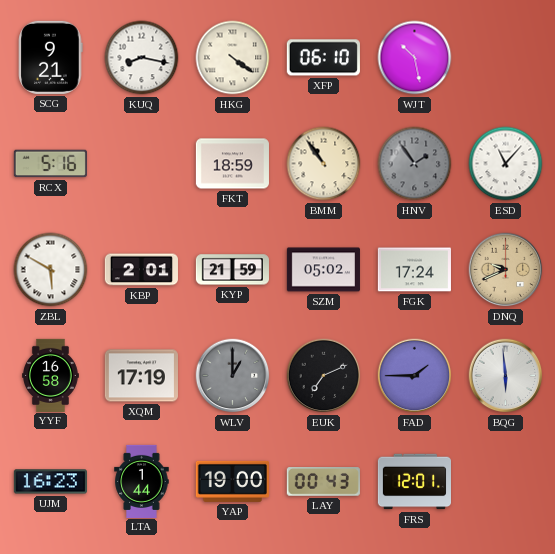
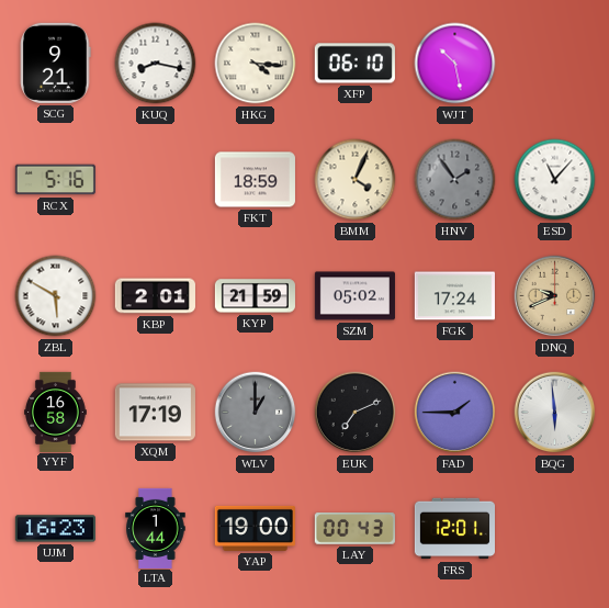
HKG: 4:21 -> 4:16
BMM: 10:54 -> 4:04
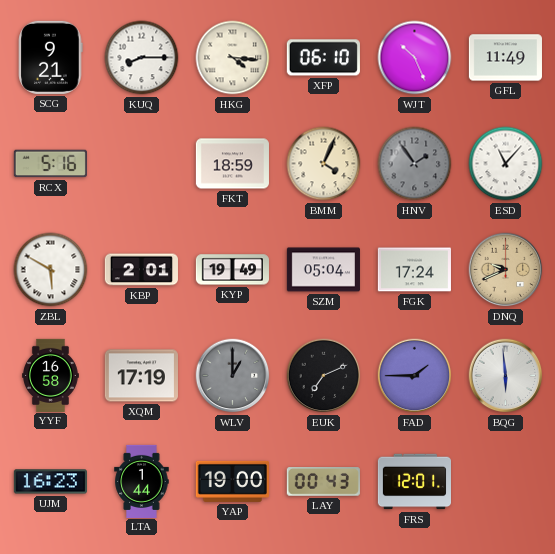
KUQ: 8:17 -> 8:15
WJT: 10:28 -> 10:26
GFL: none -> 11:49
KYP: 21:59 -> 19:49
SZM: 05:02 -> 05:04
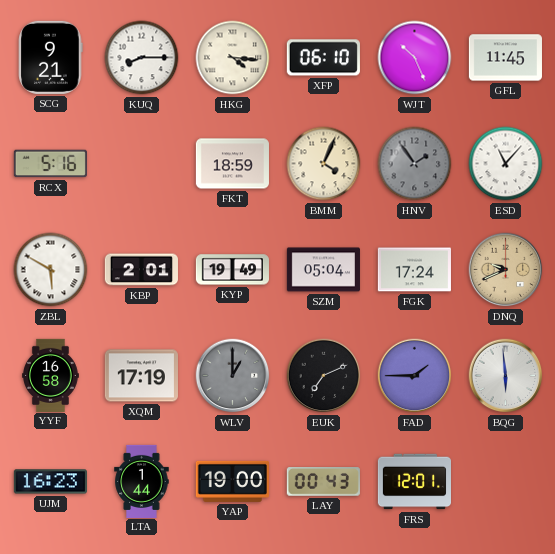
GFL: 11:49 -> 11:45
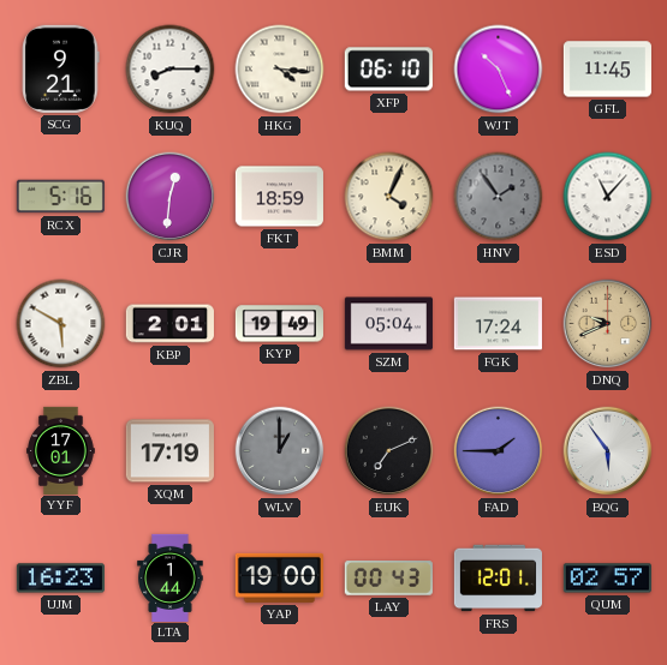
CJR: none -> 12:31
YYF: 16:58 -> 17:01
BQG: 5:59 -> 5:54
QUM: none -> 02:57
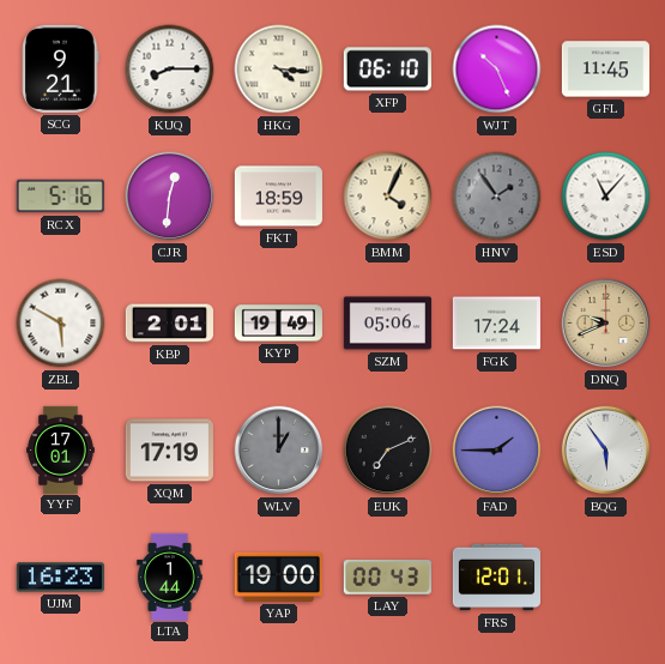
SZM: 05:04 -> 05:06
QUM: 02:57 -> none
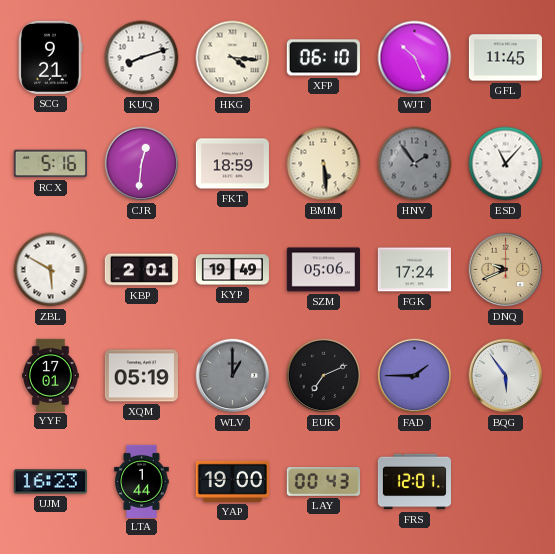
KUQ: 8:15 -> 8:12
BMM: 4:04 -> 5:29
XQM: 17:19 -> 05:19
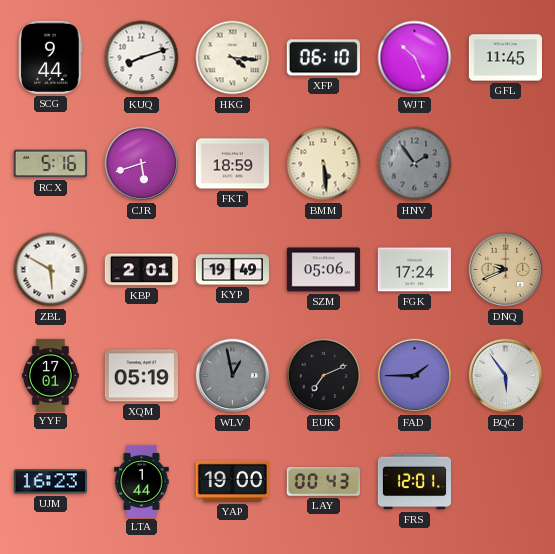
SCG: 9:21 -> 9:44
CJR: 12:31 -> 5:42
ESD: 11:07 -> none
WLV: 1:00 -> 12:58
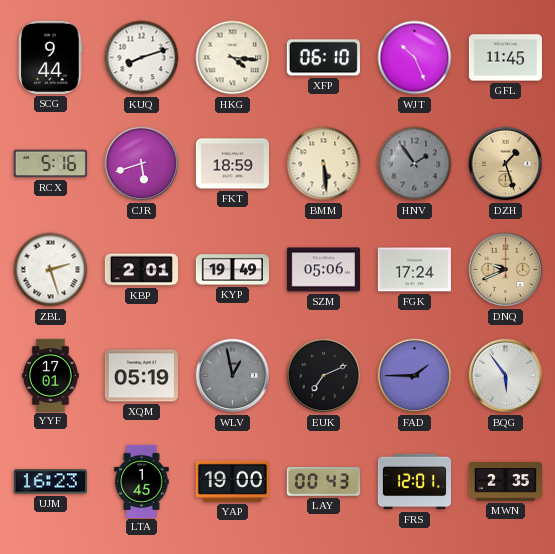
DZH: none -> 1:27
ZBL: 5:50 -> 2:27
LTA: 1:44 -> 1:45
MWN: none -> 2:35
